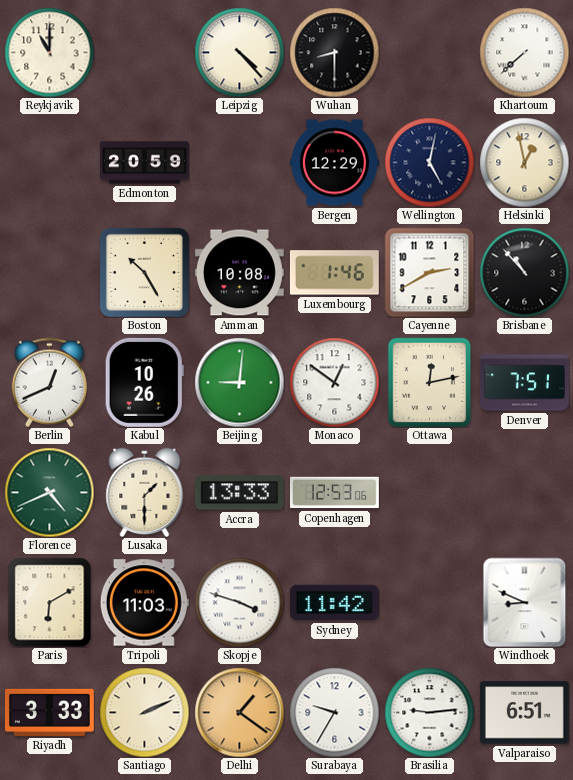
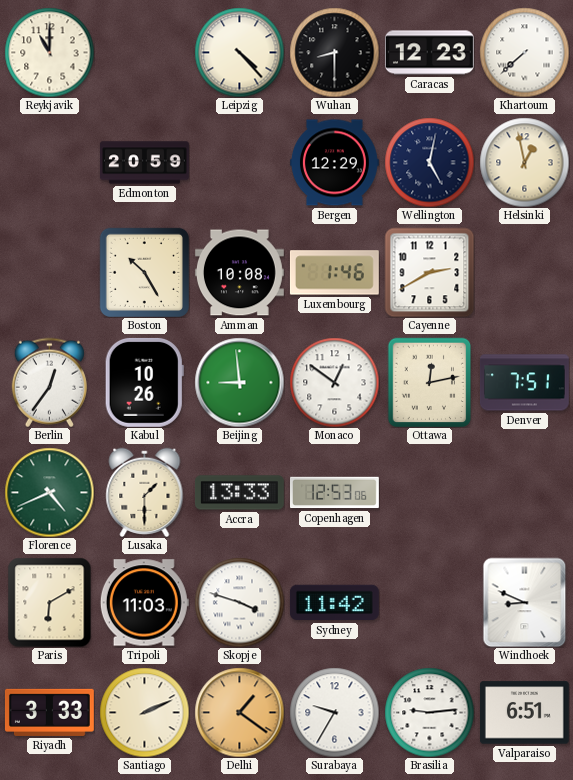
Caracas: none -> 12:23
Brisbane: 10:53 -> none
Berlin: 12:41 -> 12:36
Beijing: 9:01 -> 8:59
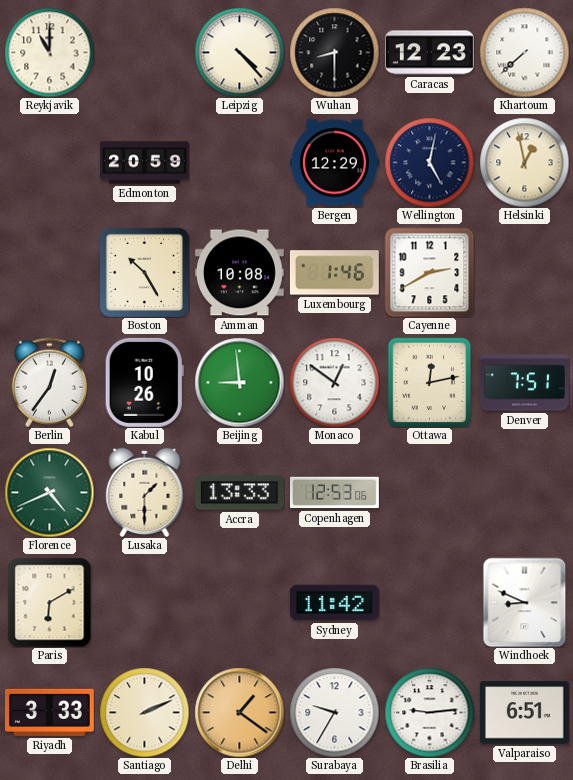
Tripoli: 11:03 -> none
Skopje: 3:48 -> none
